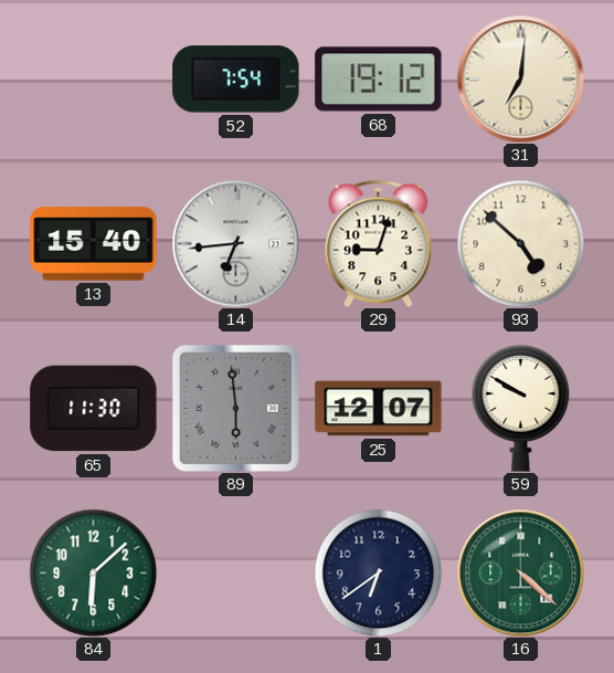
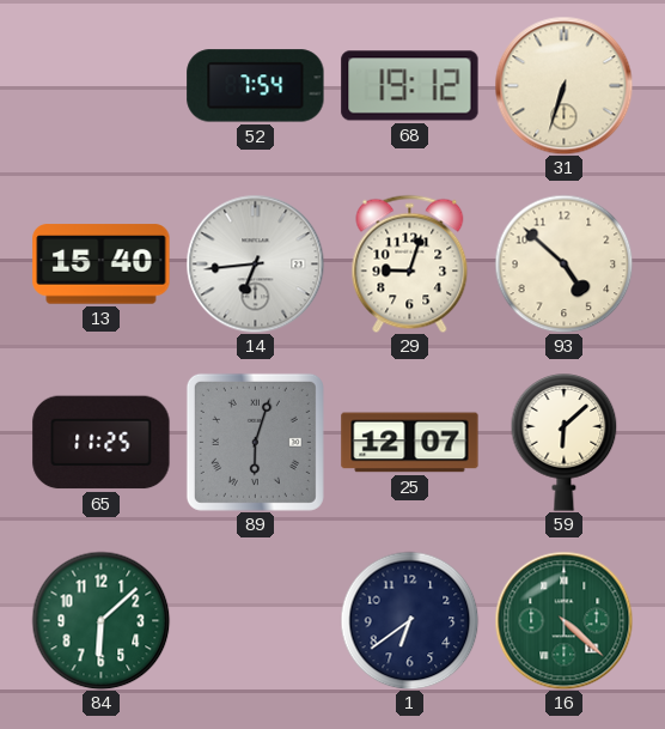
31: 7:01 -> 6:33
65: 11:30 -> 11:25
89: 5:59 -> 6:03
59: 9:50 -> 6:08
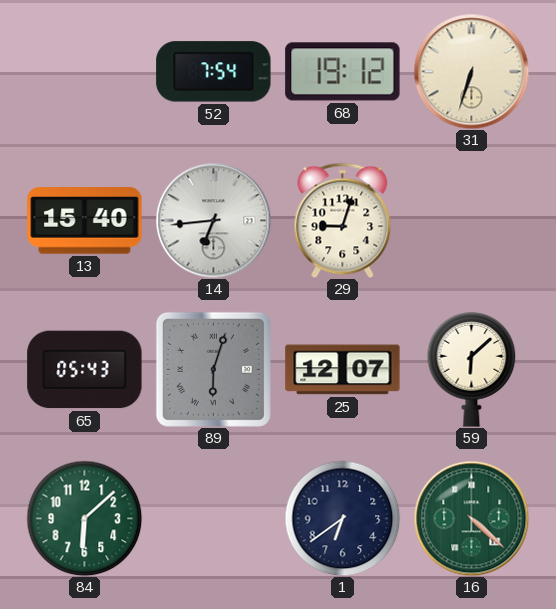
93: 4:52 -> none
65: 11:25 -> 05:43
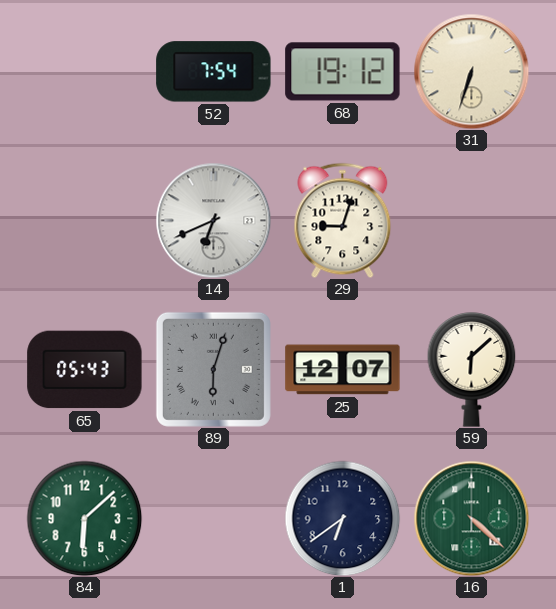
13: 15:40 -> none
14: 6:44 -> 6:41
